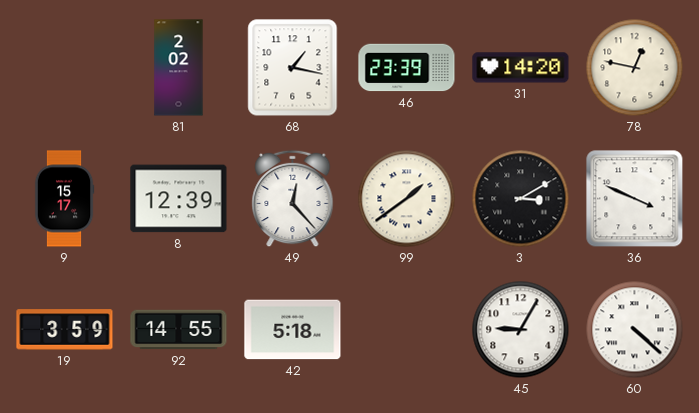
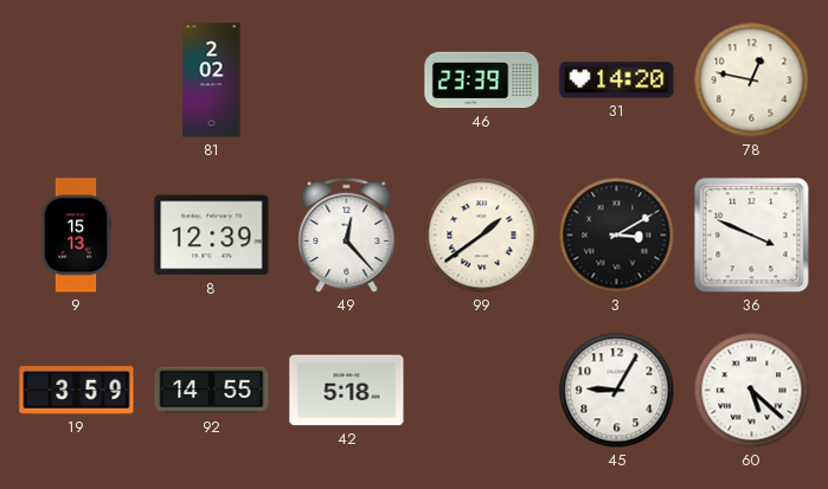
68: 1:17 -> none
9: 15:17 -> 15:13
60: 4:22 -> 5:22
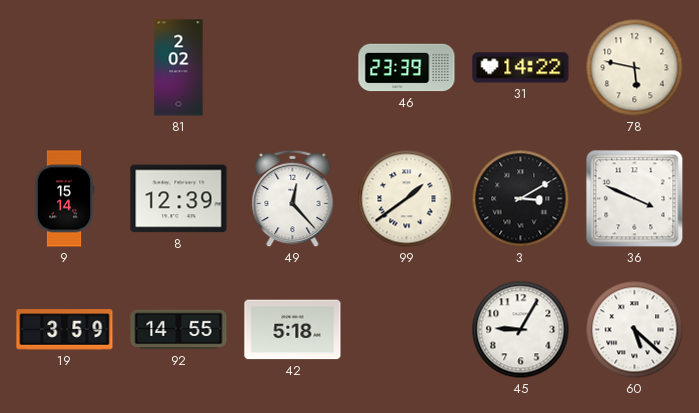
31: 14:20 -> 14:22
78: 12:47 -> 5:47
9: 15:13 -> 15:14
